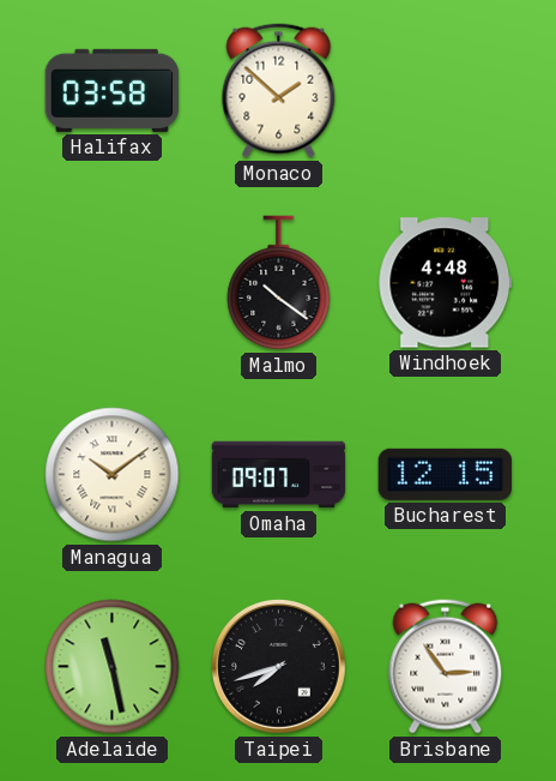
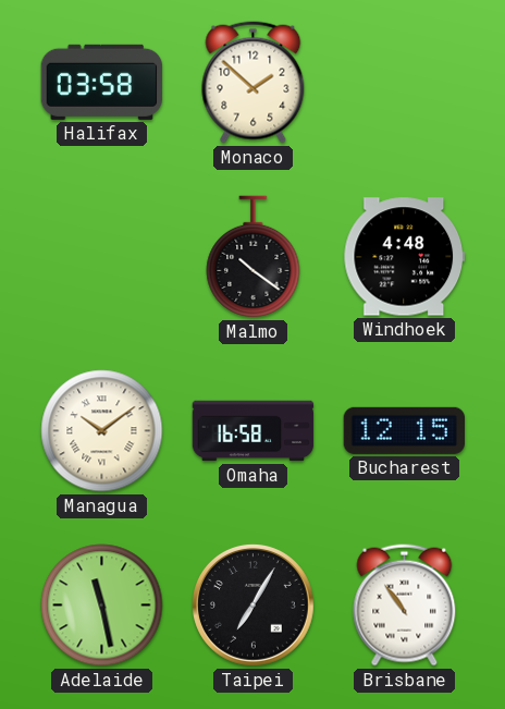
Omaha: 09:07 -> 16:58
Taipei: 7:42 -> 7:05
Brisbane: 2:54 -> 10:54
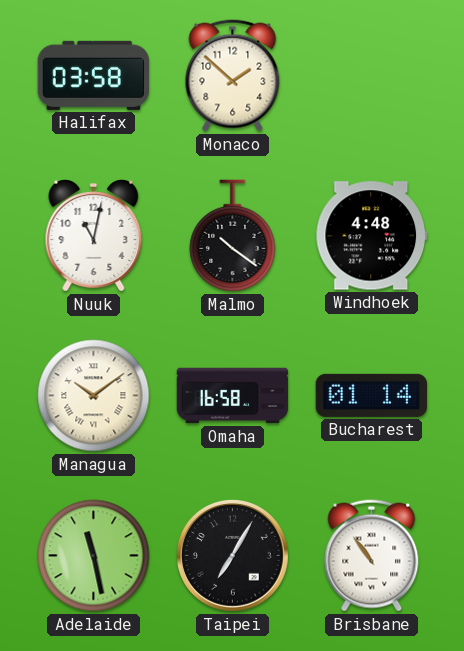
Nuuk: none -> 11:02
Bucharest: 12:15 -> 01:14
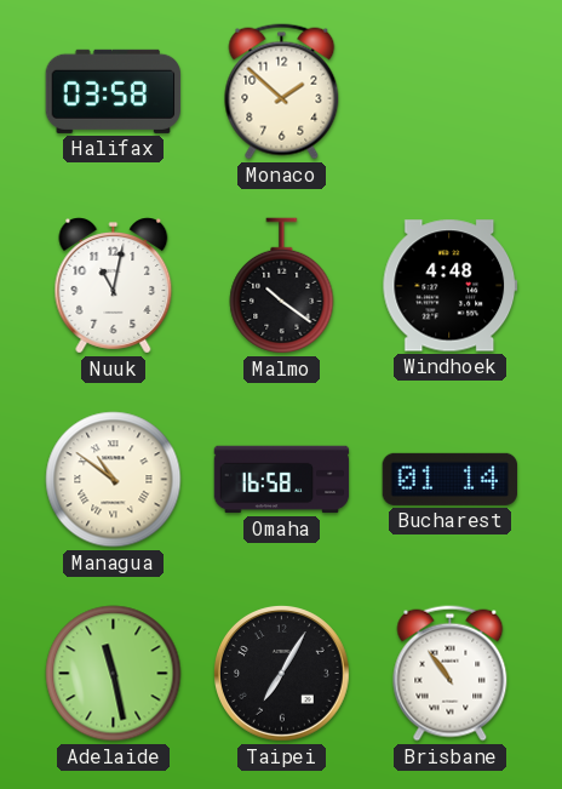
Managua: 10:09 -> 10:51
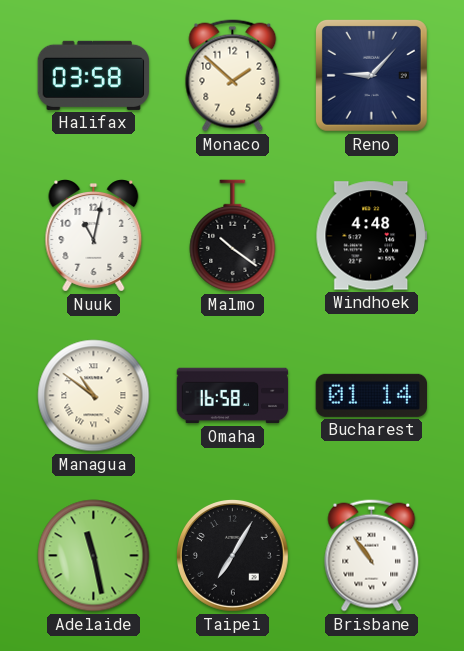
Reno: none -> 9:07
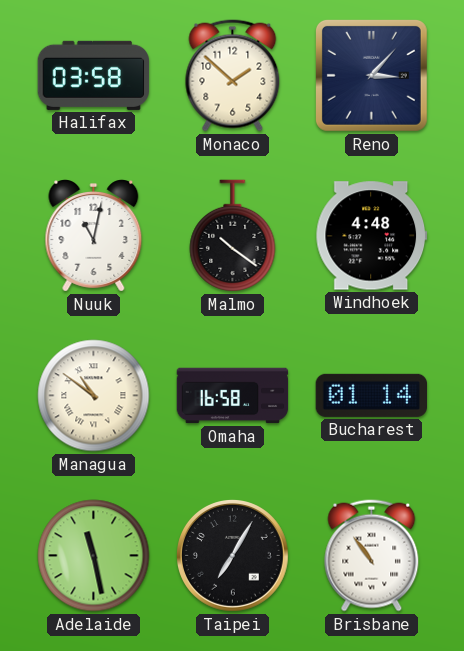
Reno: 9:07 -> 3:07
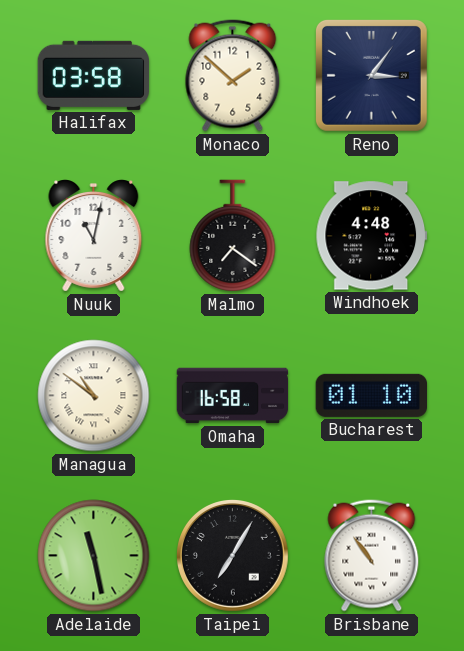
Reno: 3:07 -> 3:06
Malmo: 10:21 -> 7:21
Bucharest: 01:14 -> 01:10
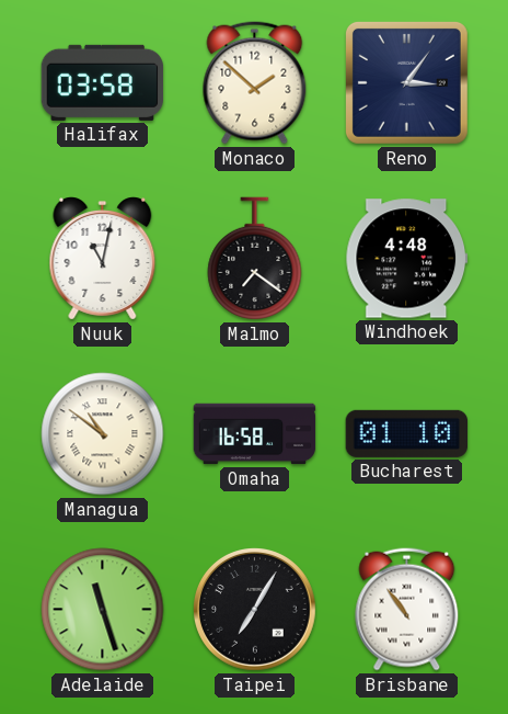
Adelaide: 11:28 -> 11:27
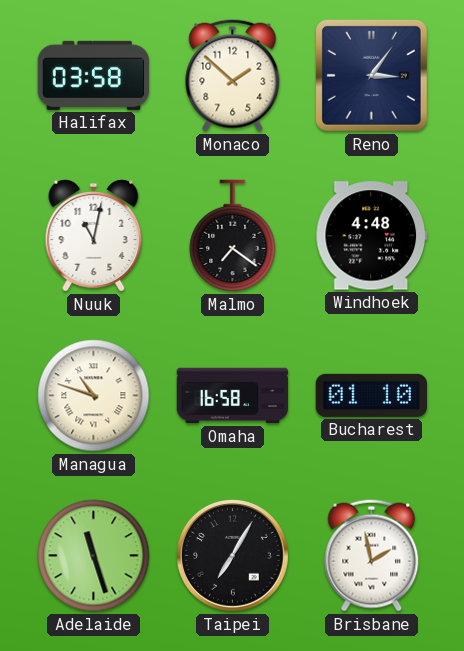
Managua: 10:51 -> 10:48
Brisbane: 10:54 -> 1:58
